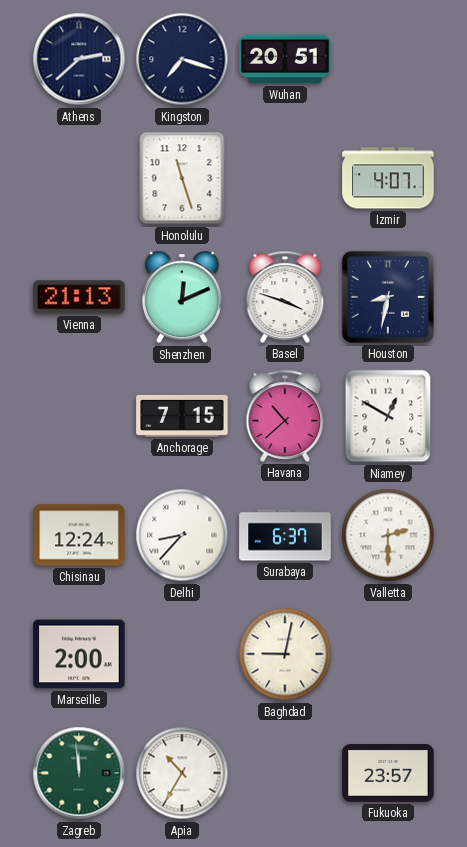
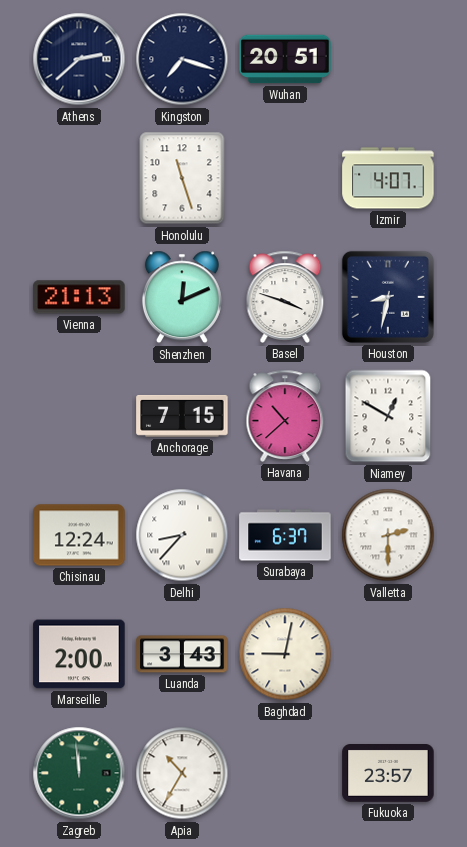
Luanda: none -> 3:43
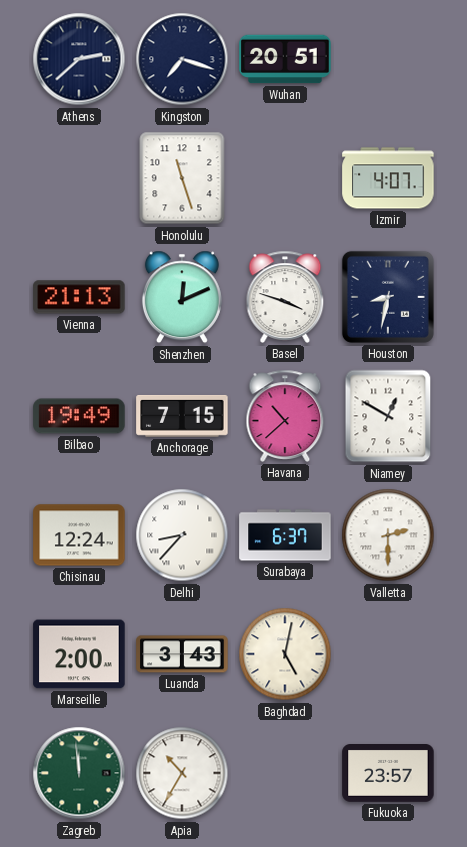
Bilbao: none -> 19:49
Baghdad: 9:02 -> 5:02
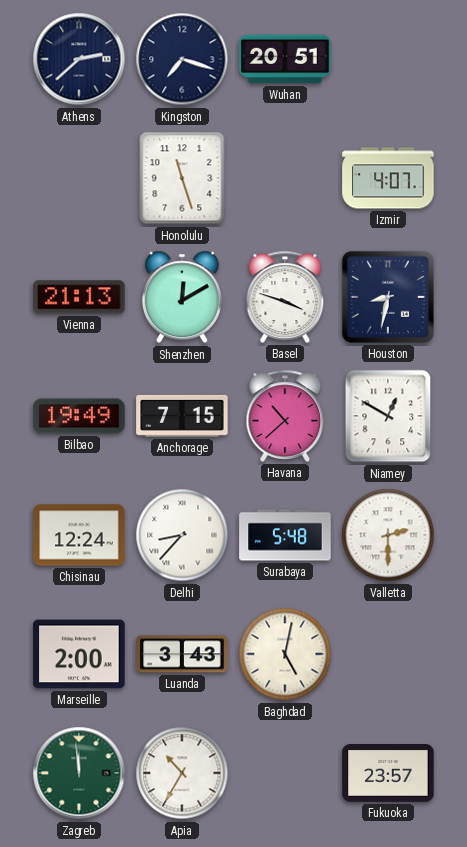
Shenzhen: 12:11 -> 12:10
Surabaya: 6:37 -> 5:48
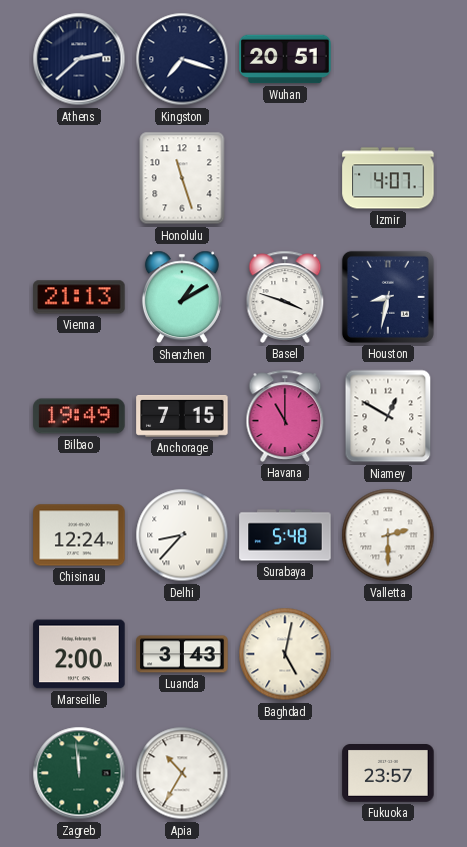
Shenzhen: 12:10 -> 1:10
Havana: 10:38 -> 11:00
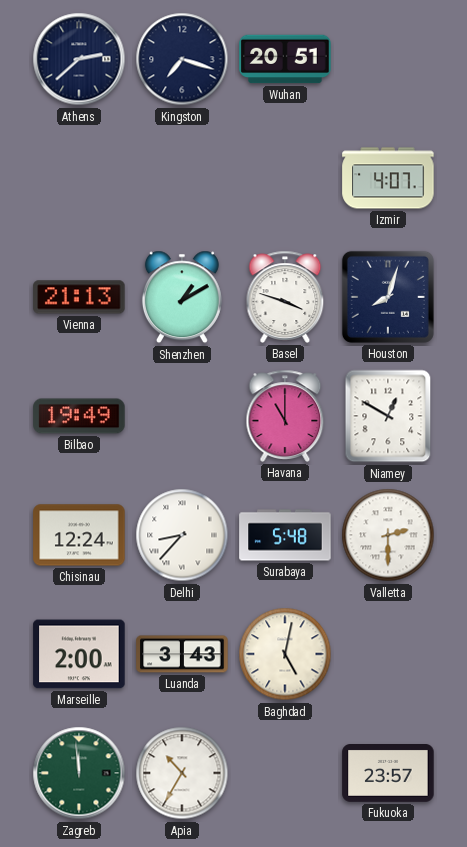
Honolulu: 11:27 -> none
Houston: 8:32 -> 8:03
Anchorage: 7:15 -> none
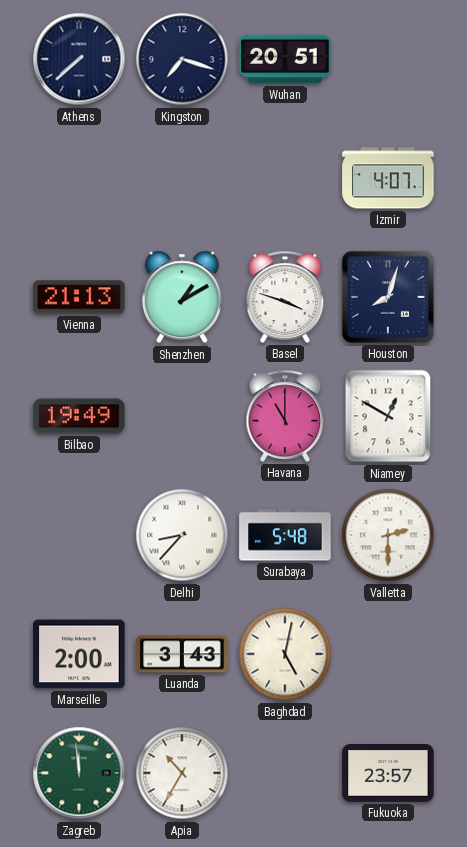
Athens: 2:38 -> 7:38
Chisinau: 12:24 -> none
